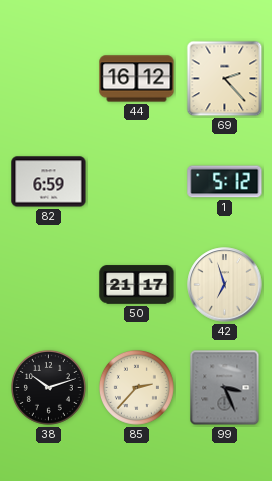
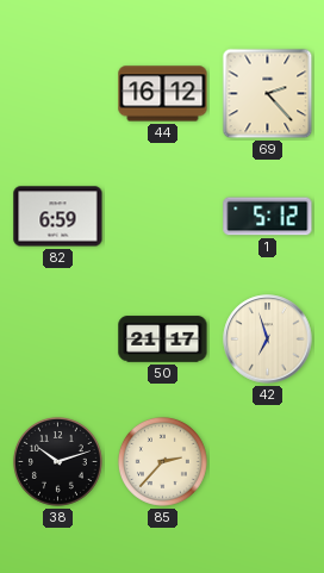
99: 3:26 -> none
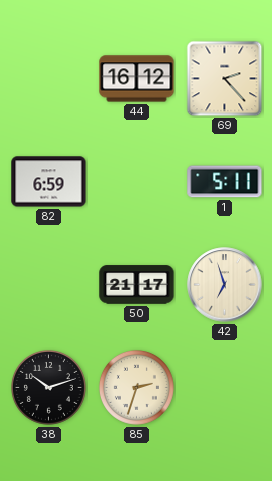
1: 5:12 -> 5:11
85: 2:37 -> 2:33
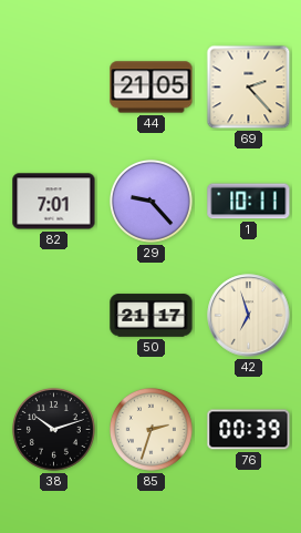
44: 16:12 -> 21:05
82: 6:59 -> 7:01
29: none -> 9:23
1: 5:11 -> 10:11
76: none -> 00:39
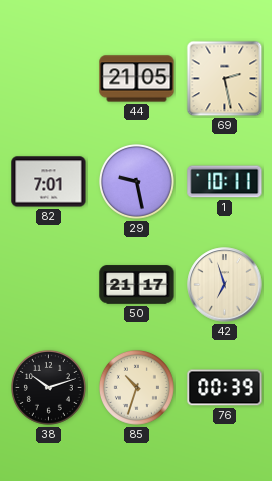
69: 2:23 -> 2:28
29: 9:23 -> 9:28
85: 2:33 -> 10:33
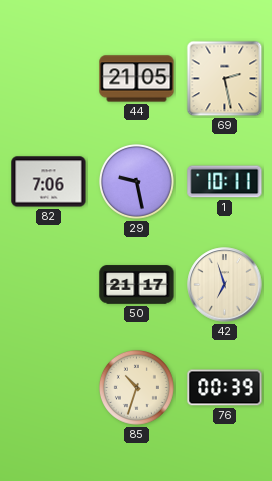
82: 7:01 -> 7:06
38: 10:12 -> none
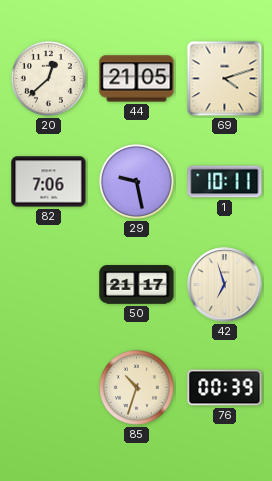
20: none -> 12:38
69: 2:28 -> 4:12
